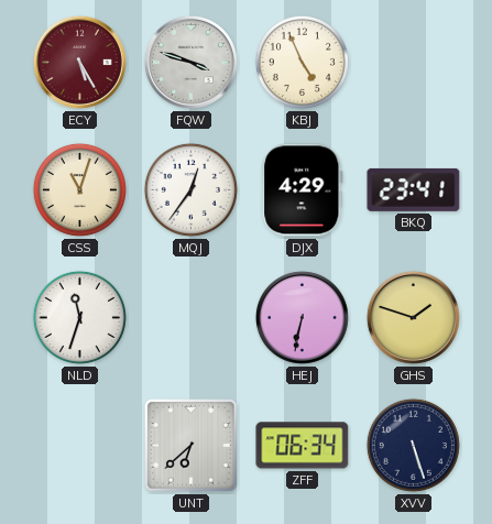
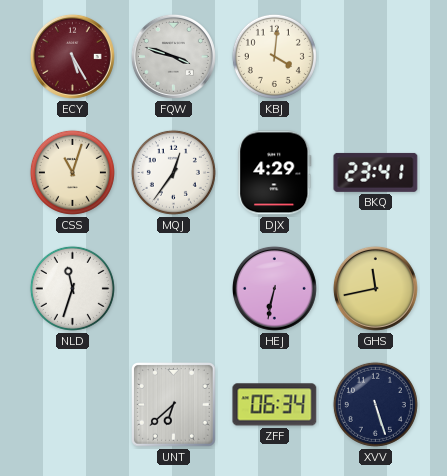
KBJ: 4:56 -> 4:01
GHS: 1:48 -> 11:43
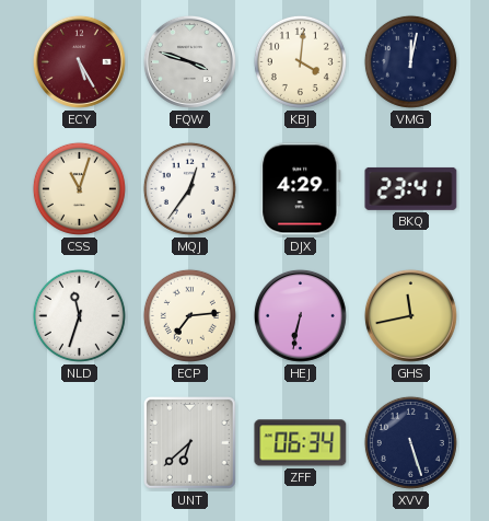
VMG: none -> 12:02
ECP: none -> 7:14
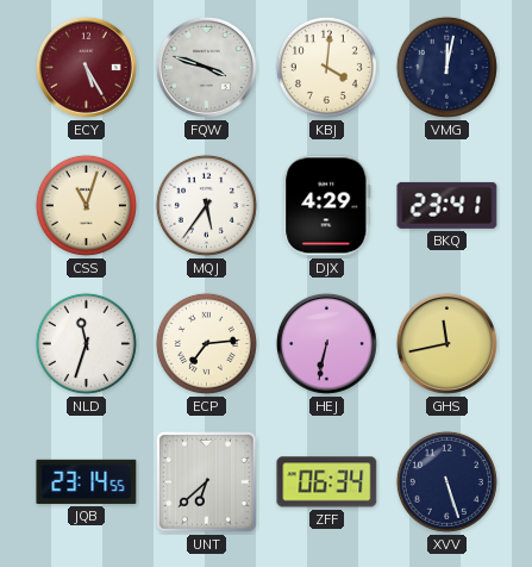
MQJ: 12:36 -> 5:36
JQB: none -> 23:14
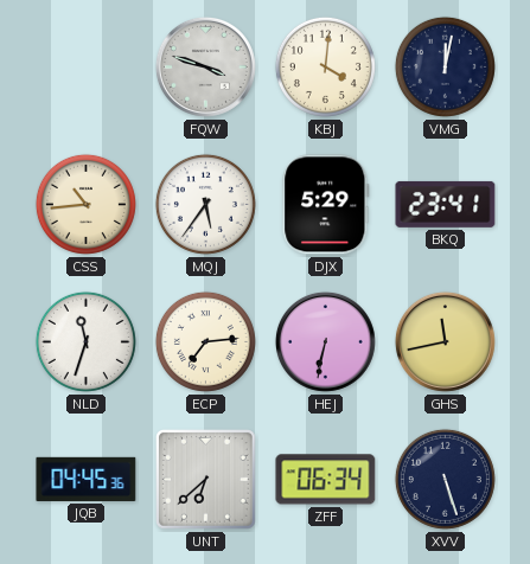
ECY: 5:25 -> none
CSS: 11:03 -> 10:44
DJX: 4:29 -> 5:29
JQB: 23:14 -> 04:45
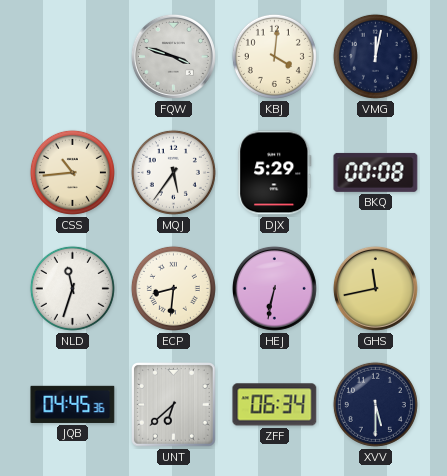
BKQ: 23:41 -> 00:08
ECP: 7:14 -> 8:31
XVV: 5:27 -> 5:30
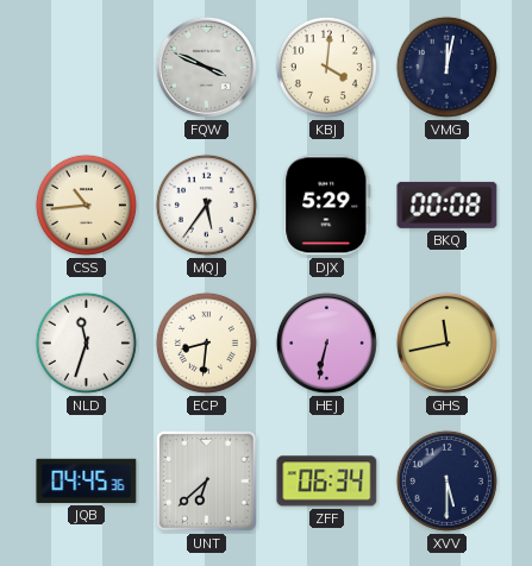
FQW: 3:48 -> 3:49
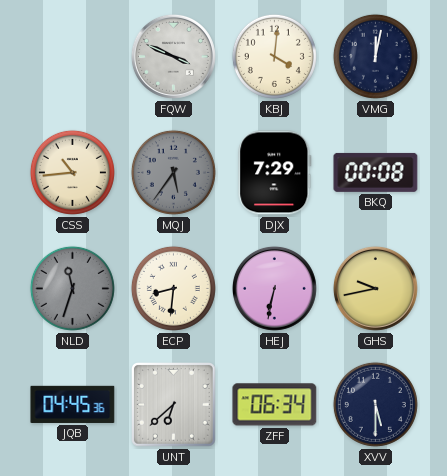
MQJ dial: white -> grey
DJX: 5:29 -> 7:29
NLD dial: white -> grey
GHS: 11:43 -> 9:43
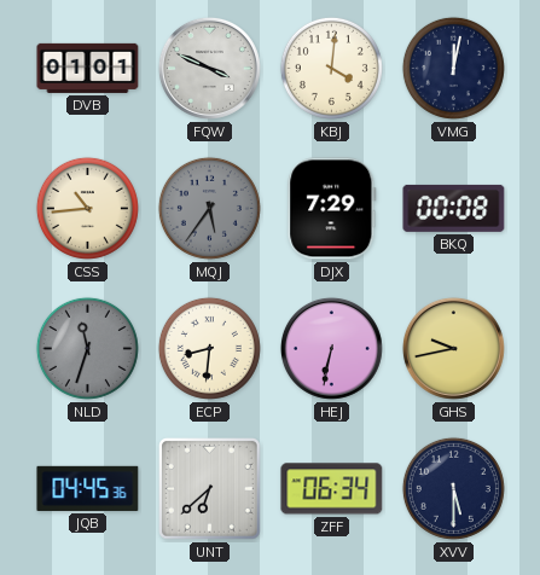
DVB: none -> 01:01
